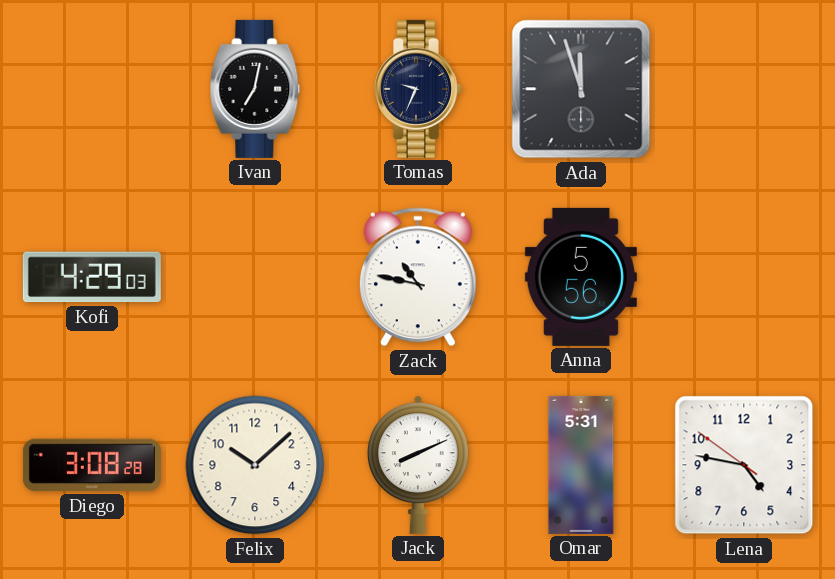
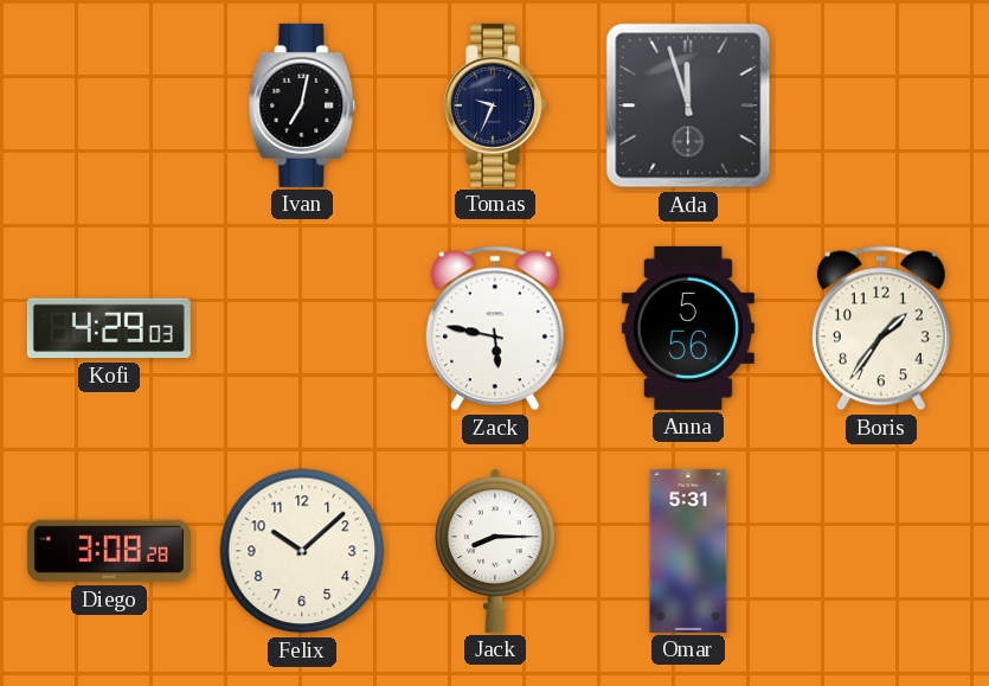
Zack: 10:47 -> 5:47
Boris: none -> 1:36
Jack: 8:11 -> 8:15
Lena: 4:46 -> none
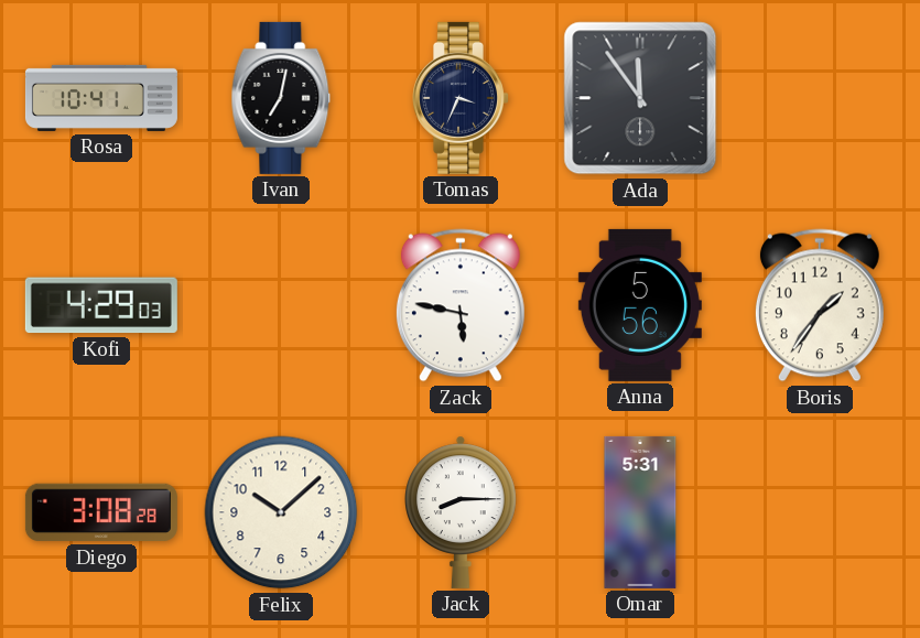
Rosa: none -> 10:41
Tomas: 9:34 -> 3:34
Ada: 11:57 -> 11:54
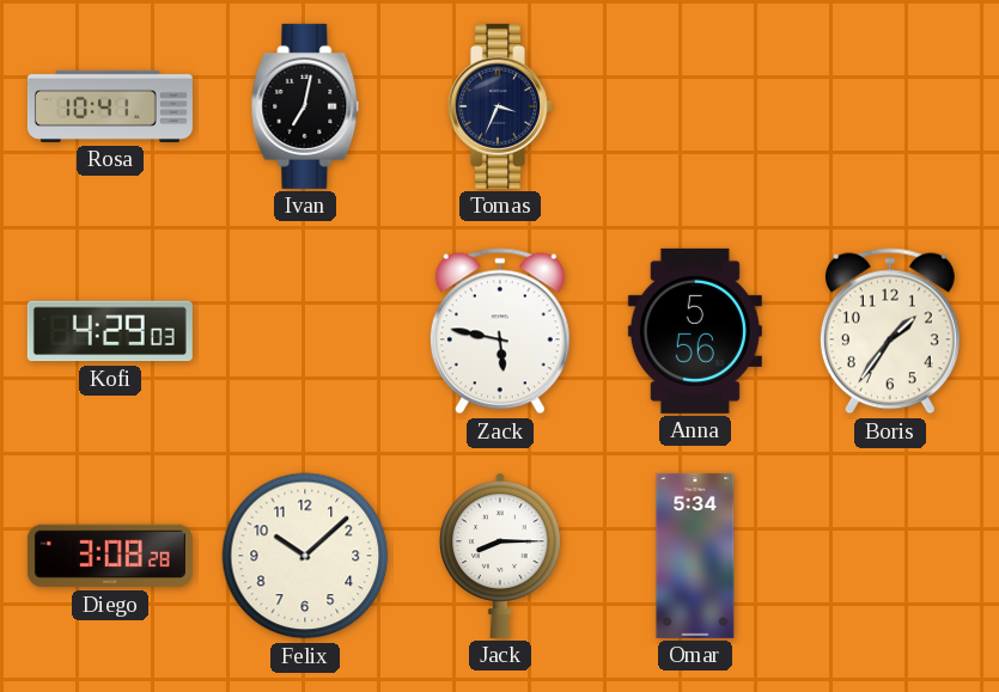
Ada: 11:54 -> none
Omar: 5:31 -> 5:34
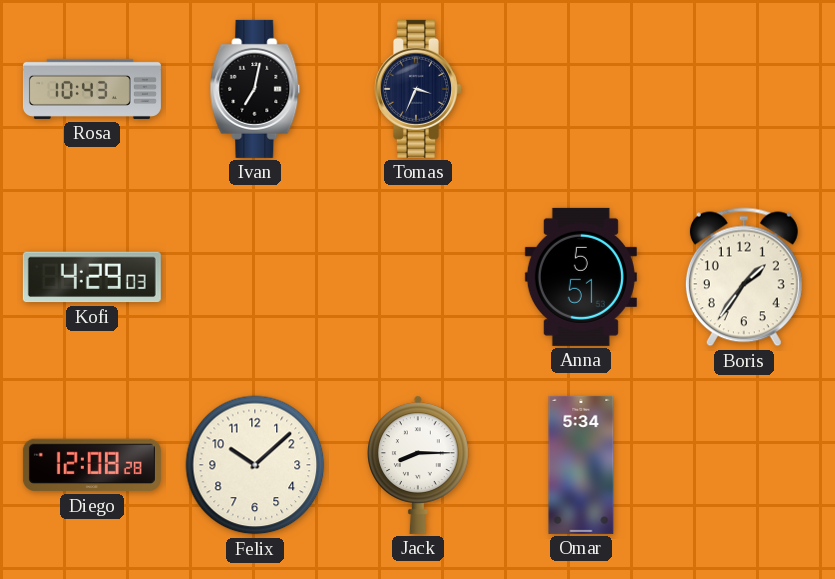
Rosa: 10:41 -> 10:43
Zack: 5:47 -> none
Anna: 5:56 -> 5:51
Diego: 3:08 -> 12:08
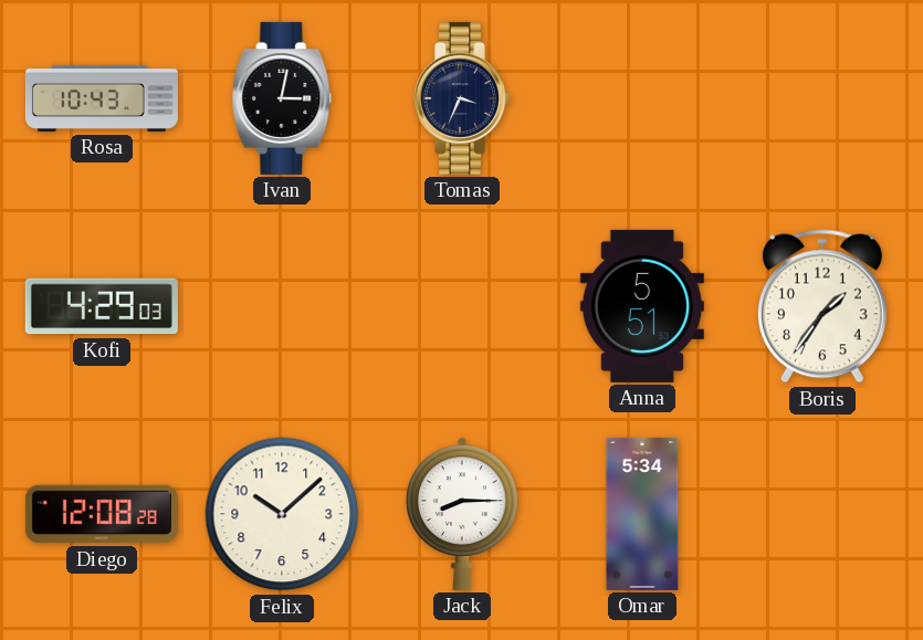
Ivan: 7:02 -> 3:02
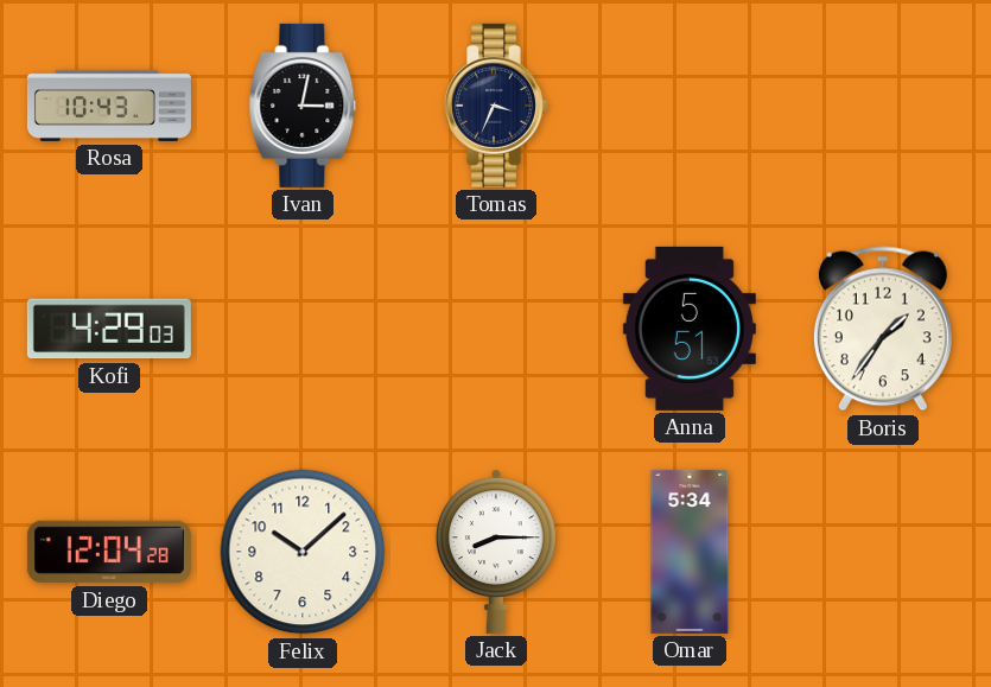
Diego: 12:08 -> 12:04
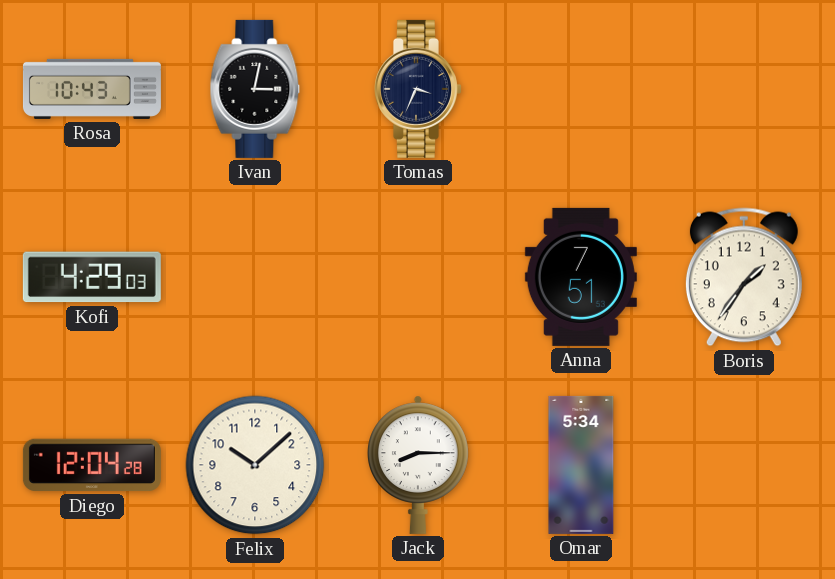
Anna: 5:51 -> 7:51
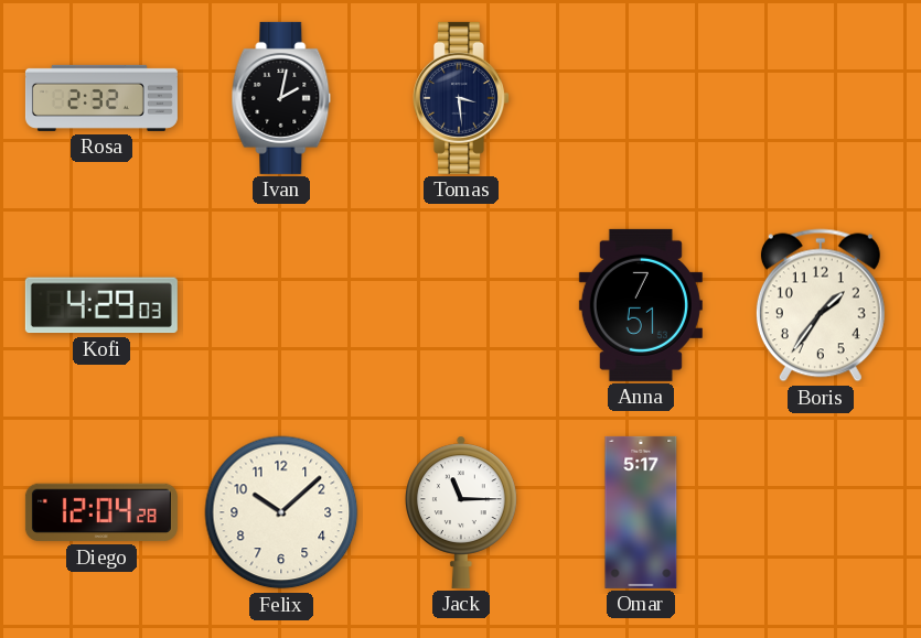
Rosa: 10:43 -> 2:32
Ivan: 3:02 -> 2:02
Tomas: 3:34 -> 3:29
Jack: 8:15 -> 11:15
Omar: 5:34 -> 5:17
